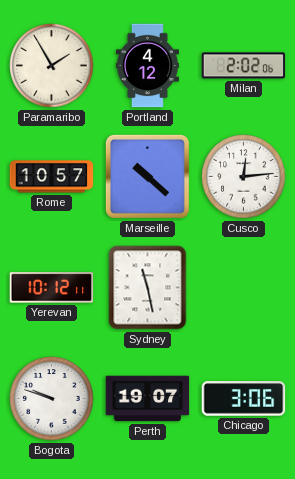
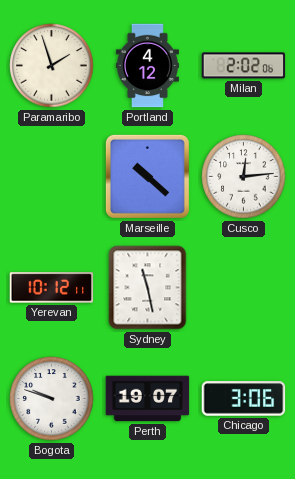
Paramaribo: 1:55 -> 1:57
Rome: 10:57 -> none
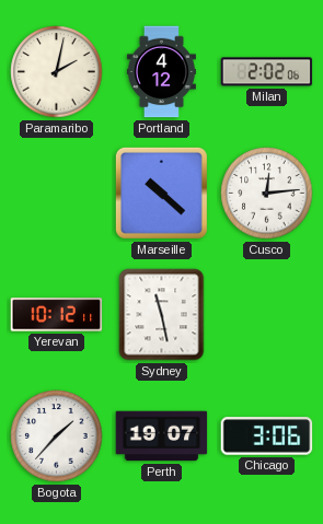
Paramaribo: 1:57 -> 2:02
Bogota: 9:48 -> 1:37
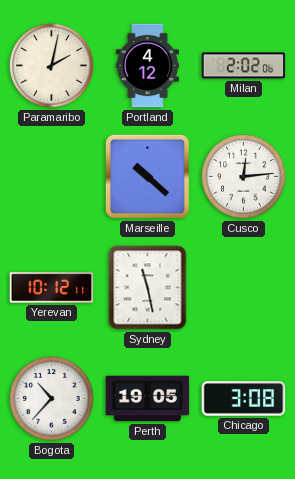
Bogota: 1:37 -> 10:37
Perth: 19:07 -> 19:05
Chicago: 3:06 -> 3:08
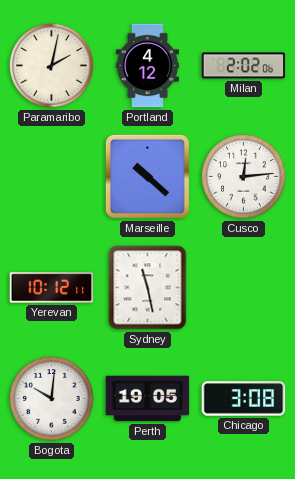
Bogota: 10:37 -> 10:01
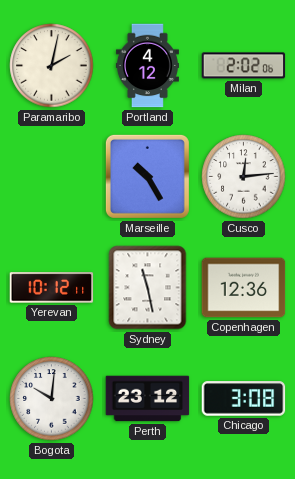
Marseille: 10:22 -> 10:25
Copenhagen: none -> 12:36
Perth: 19:05 -> 23:12
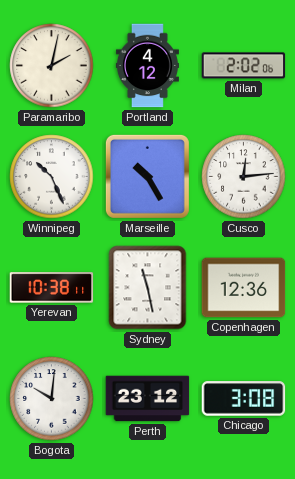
Winnipeg: none -> 10:26
Yerevan: 10:12 -> 10:38
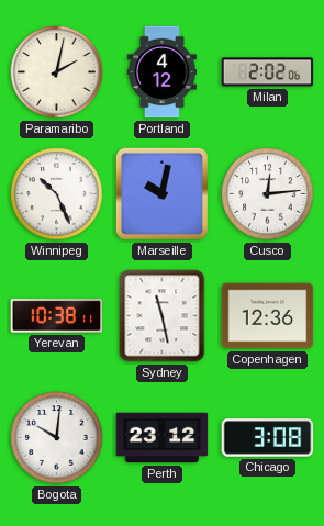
Marseille: 10:25 -> 10:02
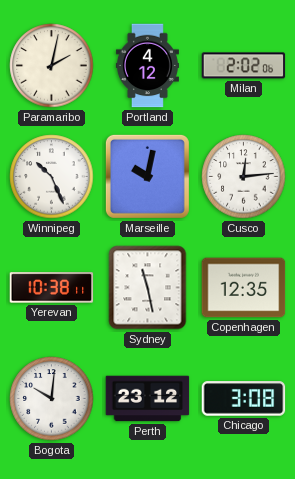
Copenhagen: 12:36 -> 12:35
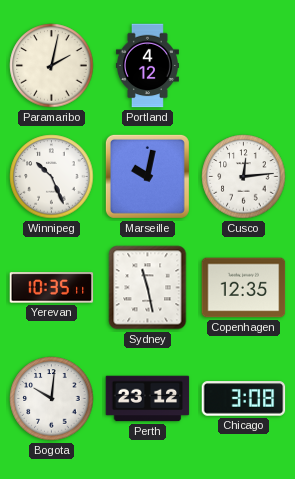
Milan: 2:02 -> none
Yerevan: 10:38 -> 10:35
